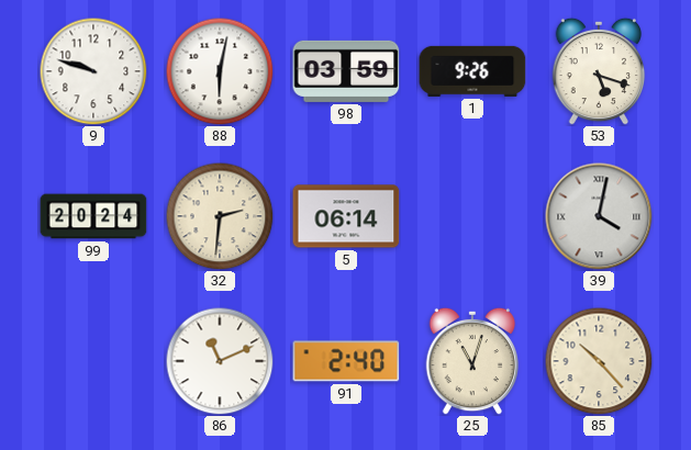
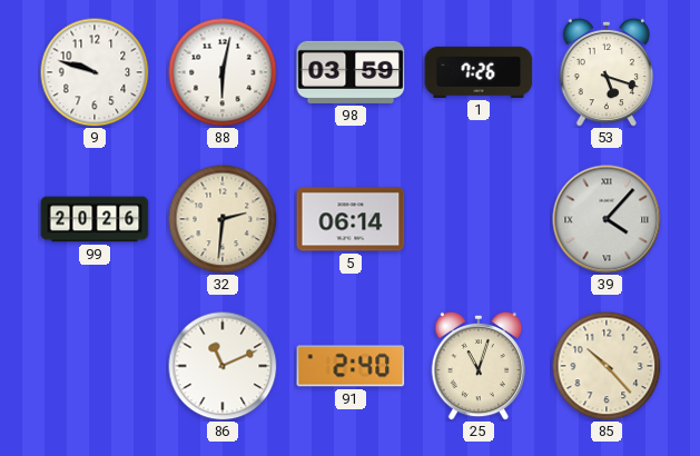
1: 9:26 -> 7:26
99: 20:24 -> 20:26
39: 4:02 -> 4:07
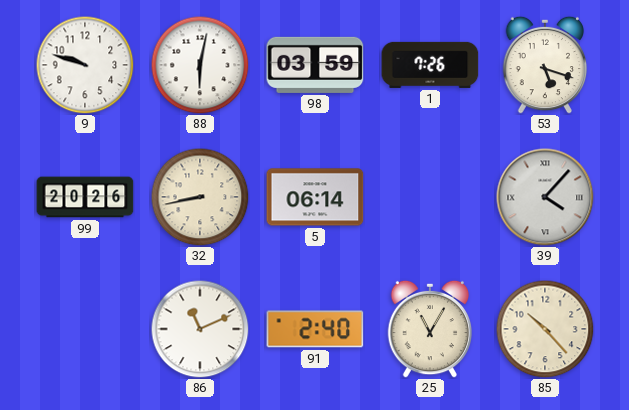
32: 2:31 -> 8:43
25: 11:03 -> 11:05
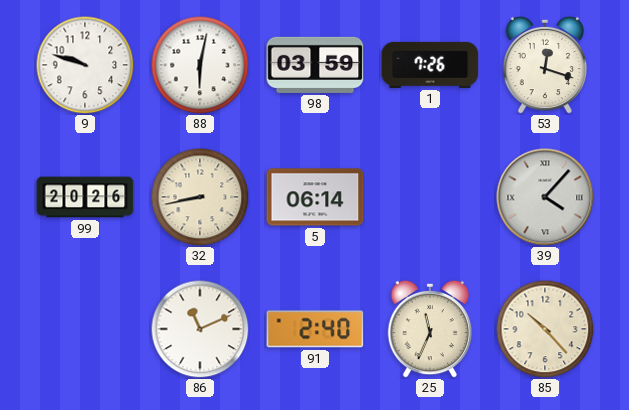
53: 5:18 -> 12:18
25: 11:05 -> 11:34
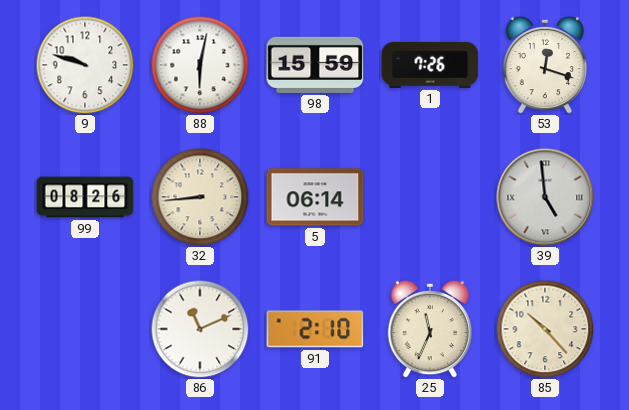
98: 03:59 -> 15:59
99: 20:26 -> 08:26
32: 8:43 -> 8:44
39: 4:07 -> 4:59
91: 2:40 -> 2:10
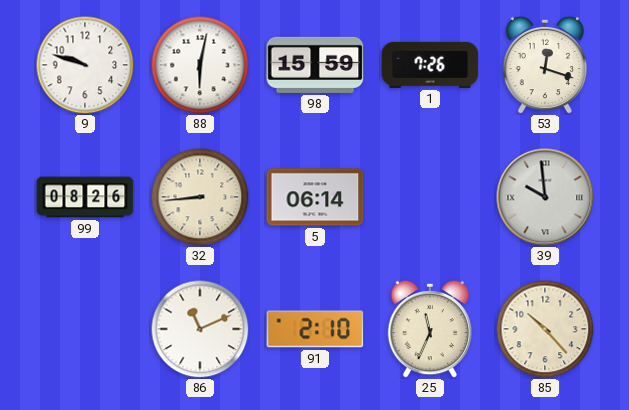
39: 4:59 -> 9:59
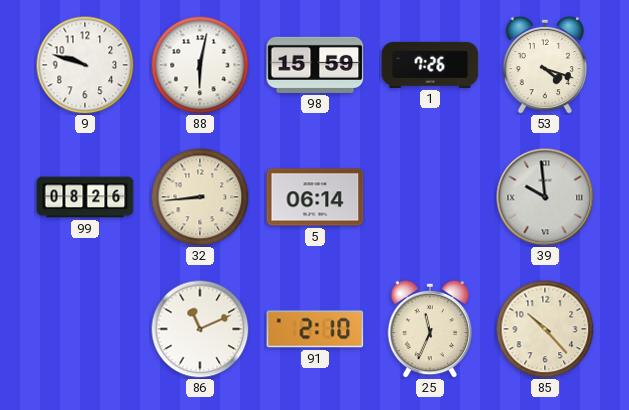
53: 12:18 -> 4:18
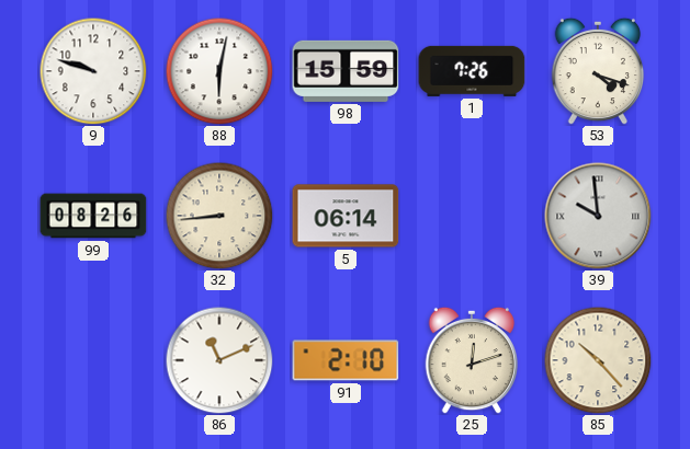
25: 11:34 -> 12:12
